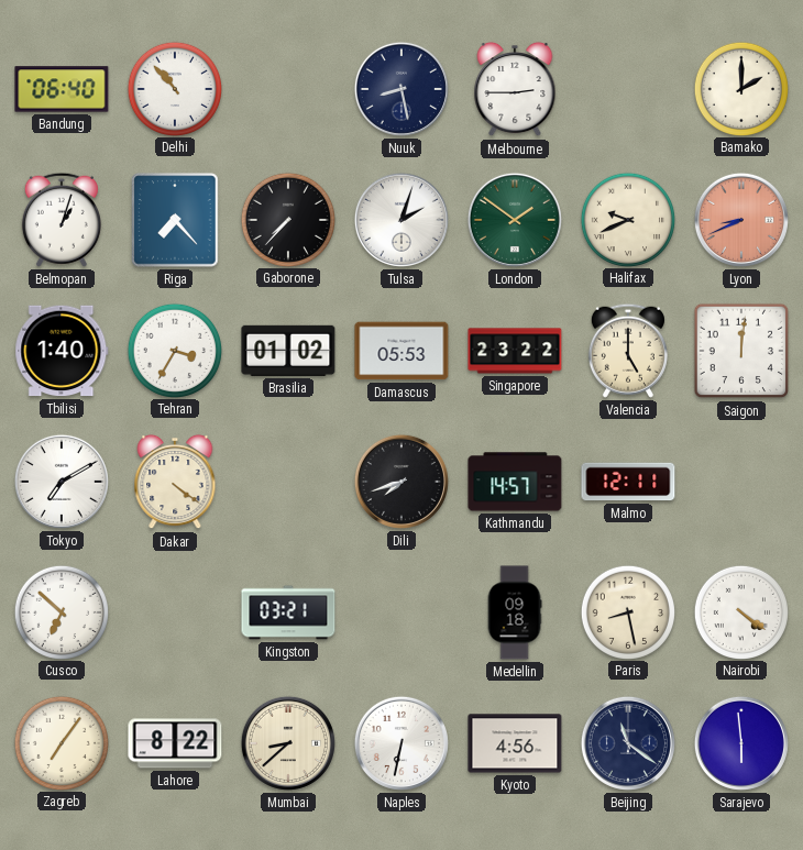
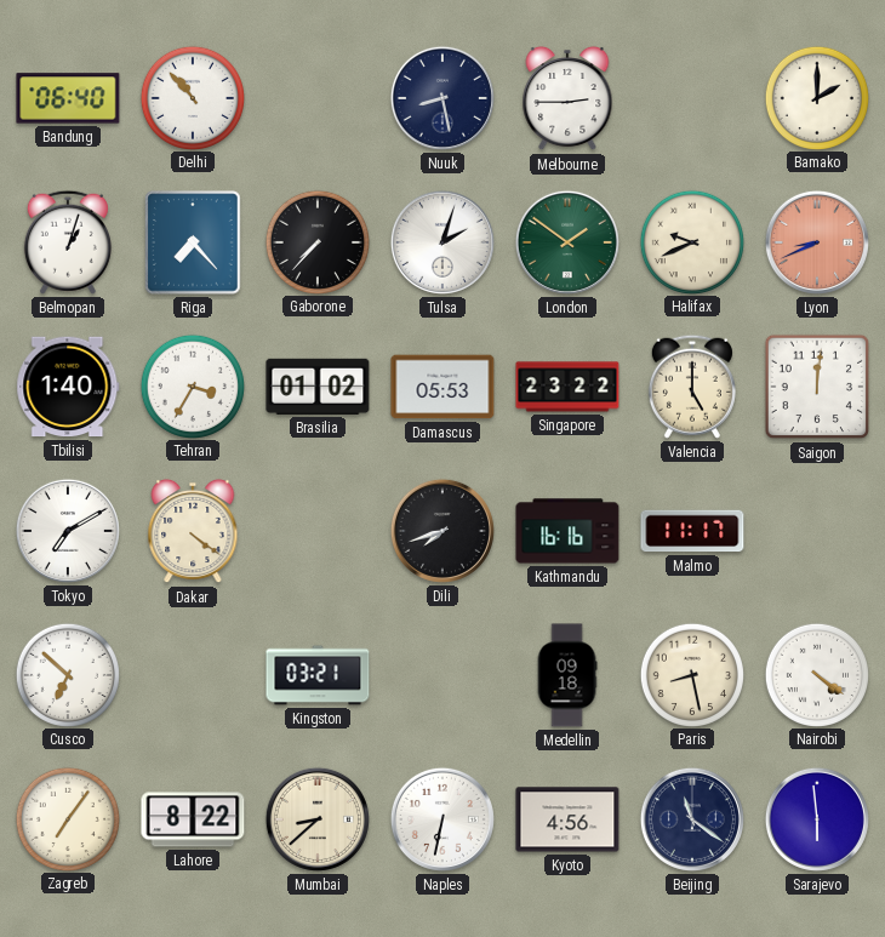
Kathmandu: 14:57 -> 16:16
Malmo: 12:11 -> 11:17
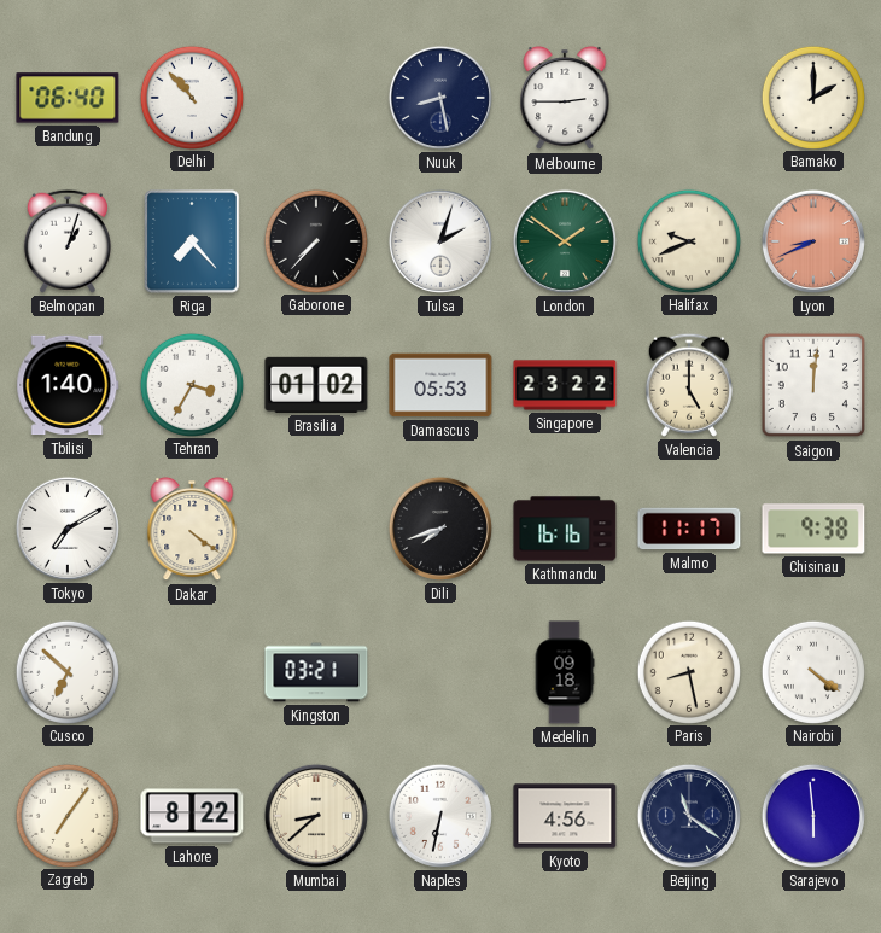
Chisinau: none -> 9:38
